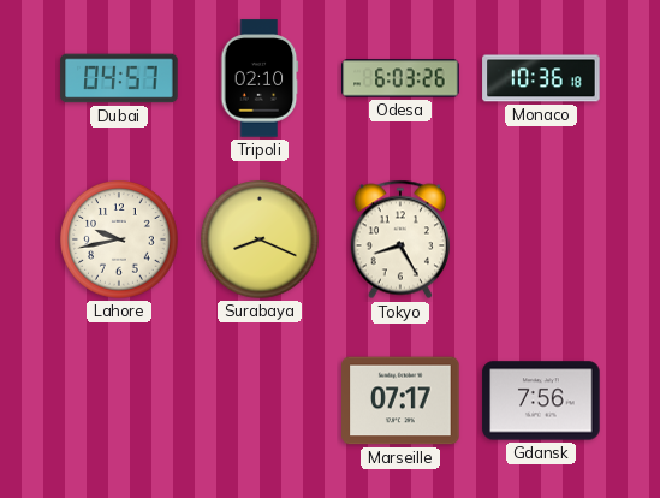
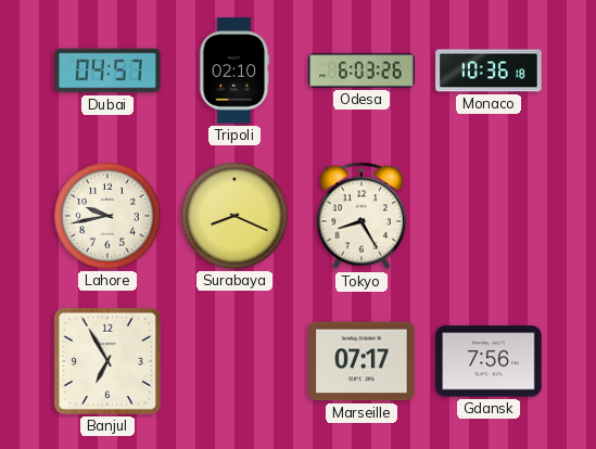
Banjul: none -> 6:55
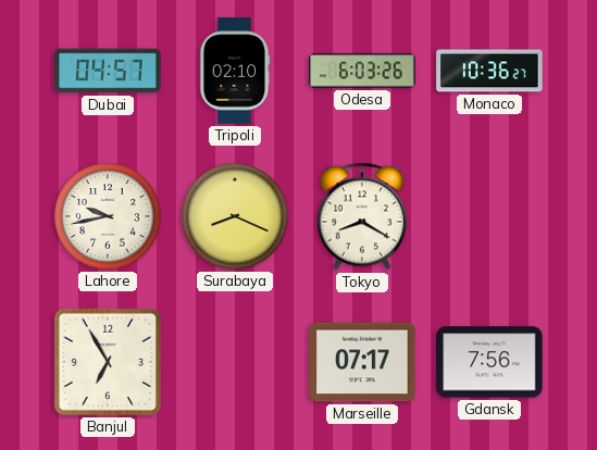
Monaco: 10:36:18 -> 10:36:27
Tokyo: 8:25 -> 8:20
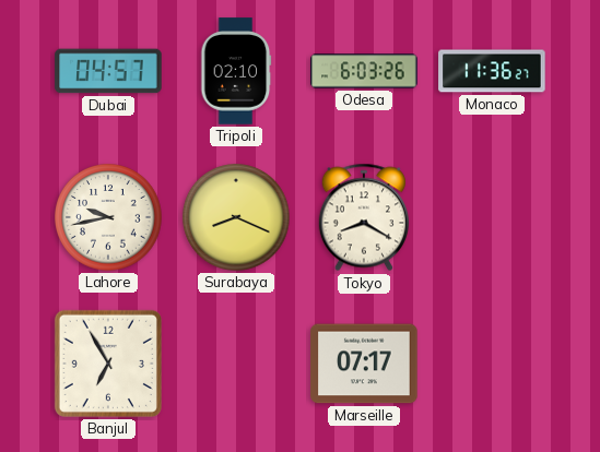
Monaco: 10:36 -> 11:36
Gdansk: 7:56 -> none
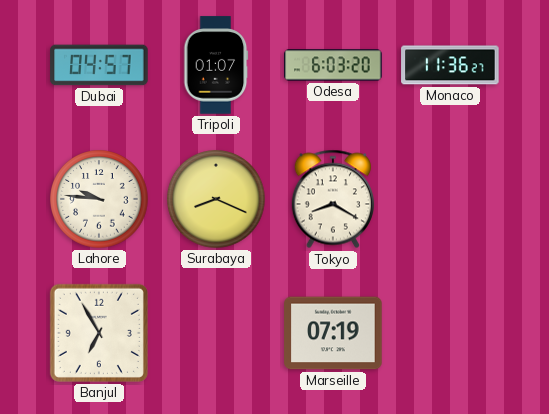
Tripoli: 02:10 -> 01:07
Odesa: 6:03:26 -> 6:03:20
Lahore: 9:43 -> 9:46
Marseille: 07:17 -> 07:19
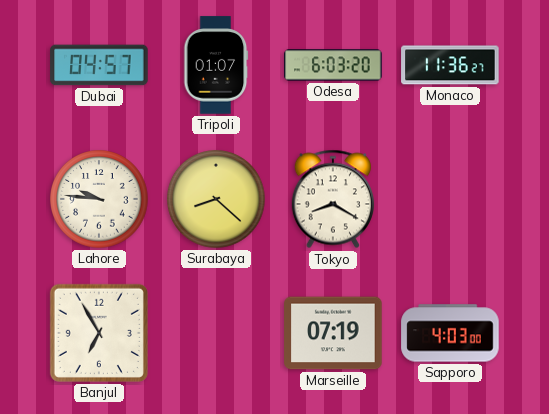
Surabaya: 8:19 -> 8:22
Sapporo: none -> 4:03
